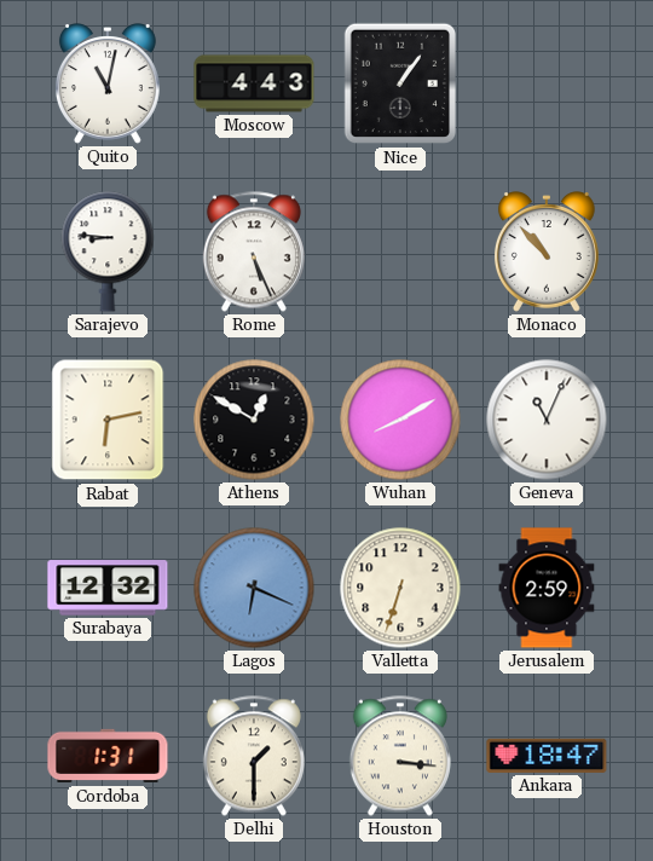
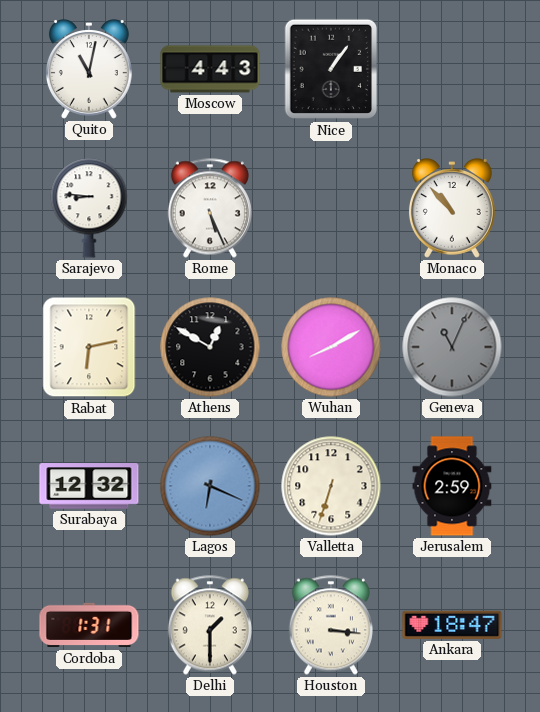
Geneva dial: white -> grey
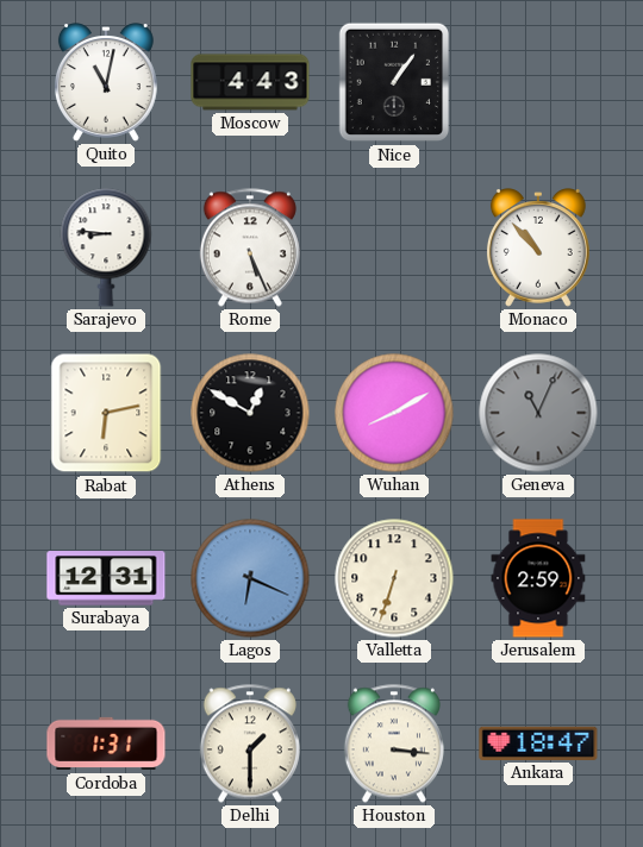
Surabaya: 12:32 -> 12:31
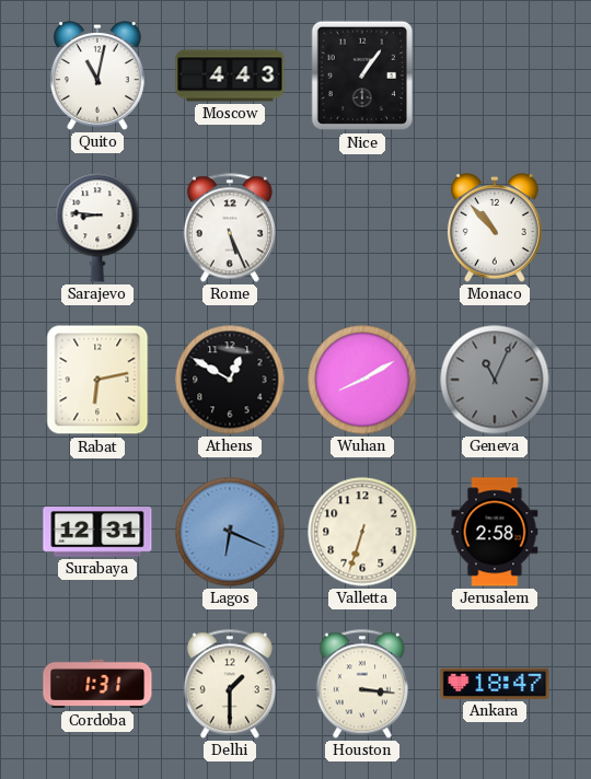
Jerusalem: 2:59 -> 2:58
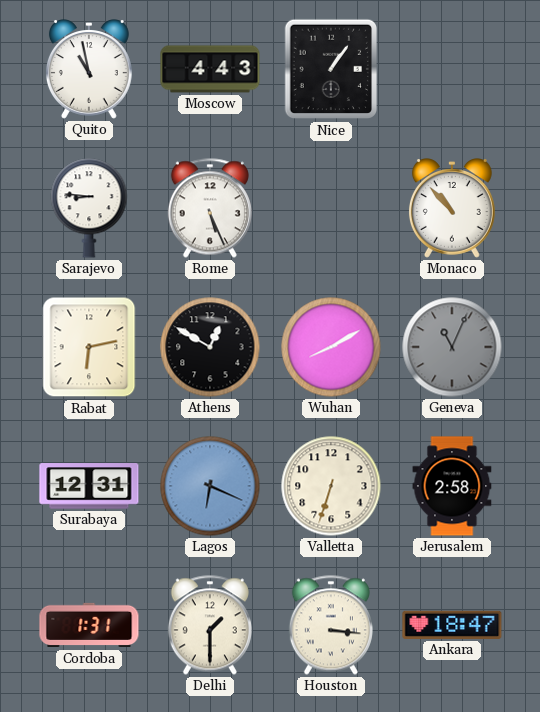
Quito: 11:02 -> 10:58
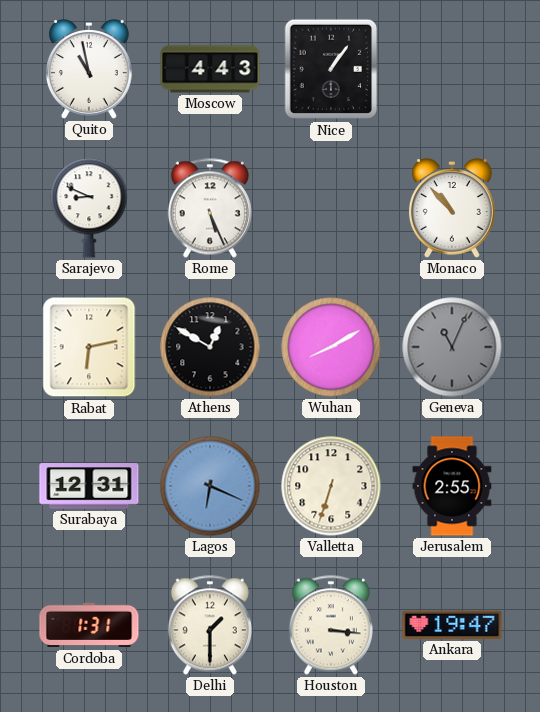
Sarajevo: 8:46 -> 8:49
Jerusalem: 2:58 -> 2:55
Ankara: 18:47 -> 19:47
